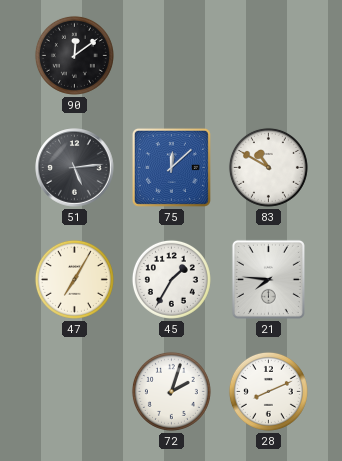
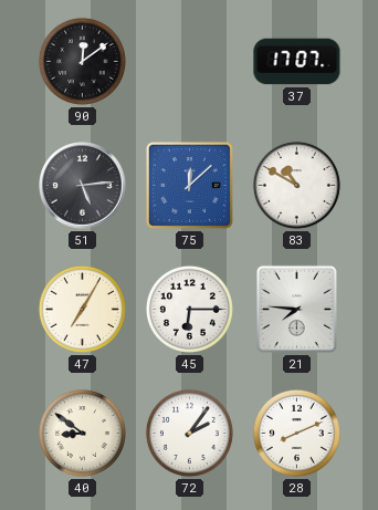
37: none -> 17:07
45: 1:35 -> 6:15
40: none -> 8:51
72: 2:03 -> 2:06
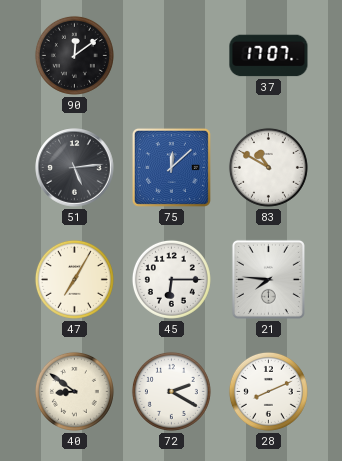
72: 2:06 -> 2:20
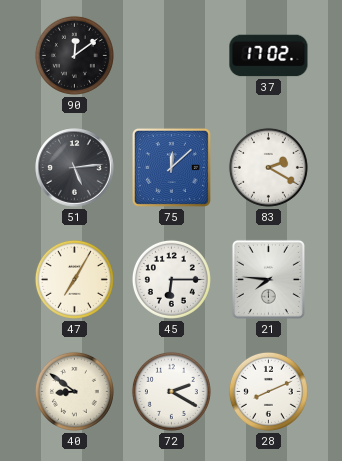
37: 17:07 -> 17:02
83: 10:50 -> 2:20
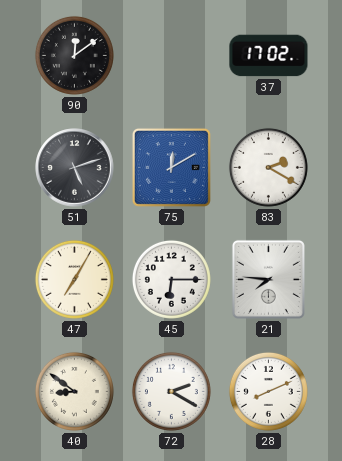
51: 5:14 -> 5:12
75: 12:08 -> 12:10
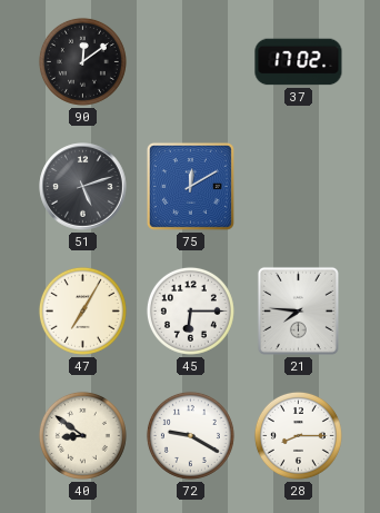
83: 2:20 -> none
72: 2:20 -> 9:20
28: 8:11 -> 8:15
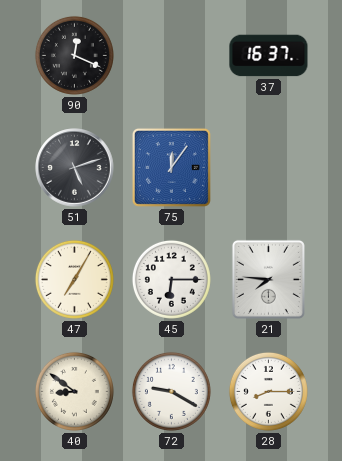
90: 12:09 -> 12:19
37: 17:02 -> 16:37
75: 12:10 -> 12:06
